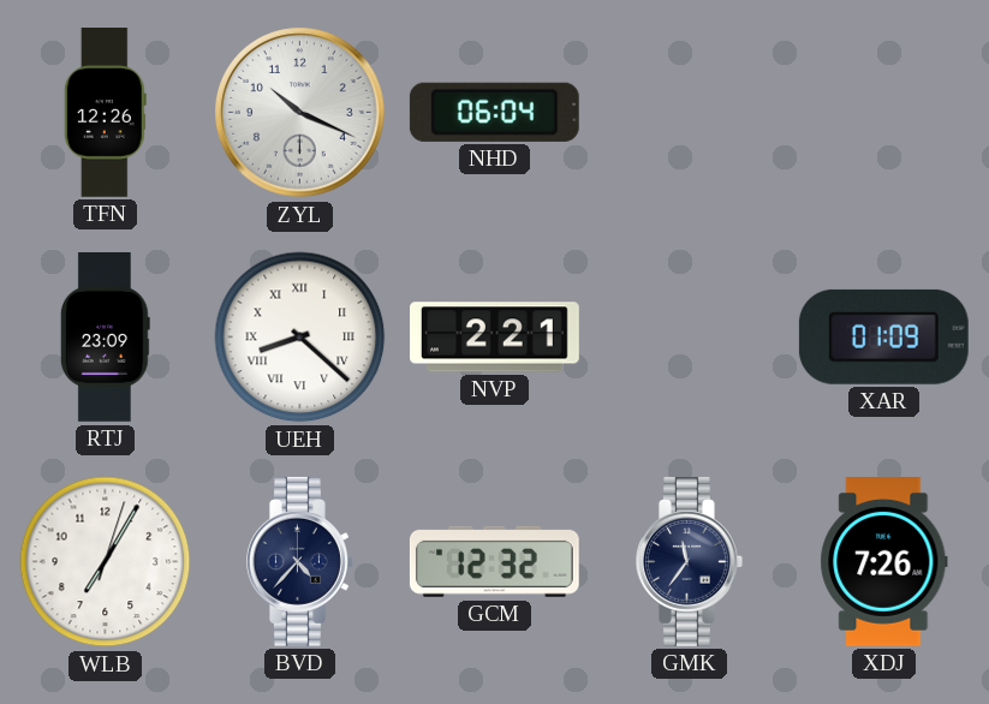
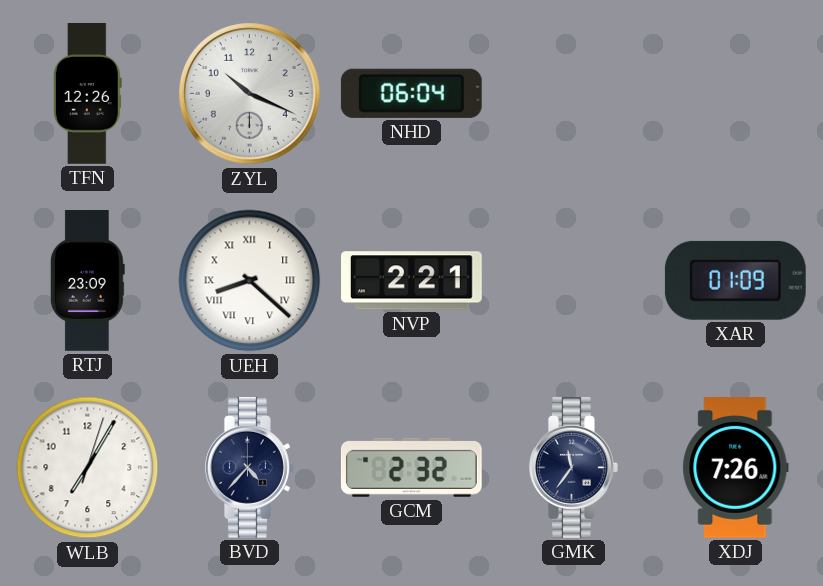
GCM: 12:32 -> 2:32
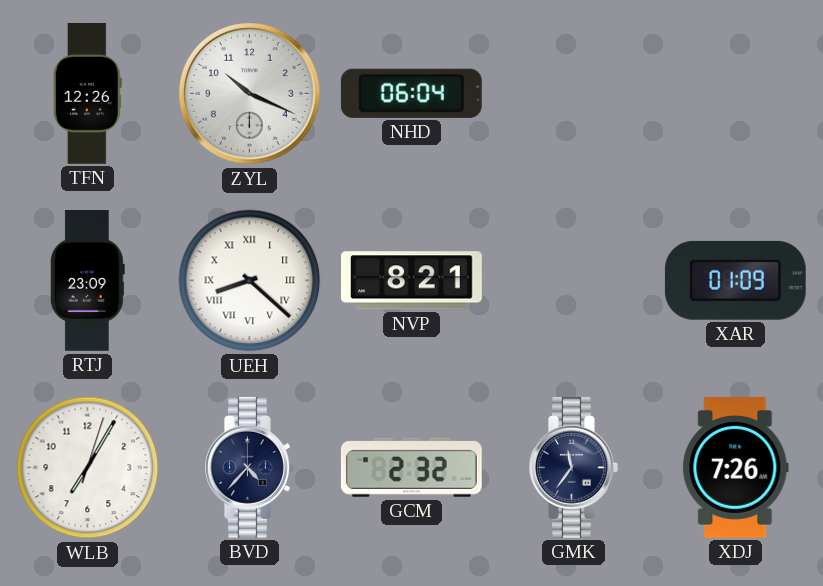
NVP: 2:21 -> 8:21
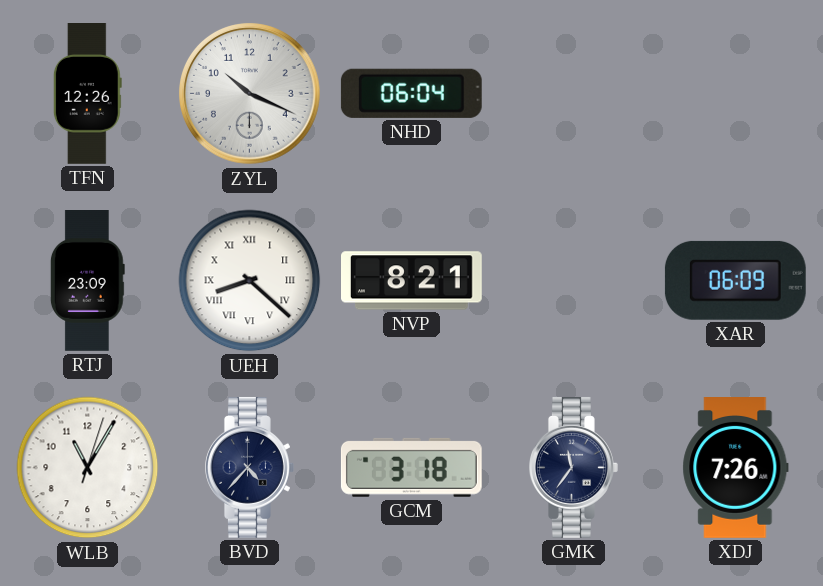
XAR: 01:09 -> 06:09
WLB: 7:05 -> 11:05
GCM: 2:32 -> 3:18
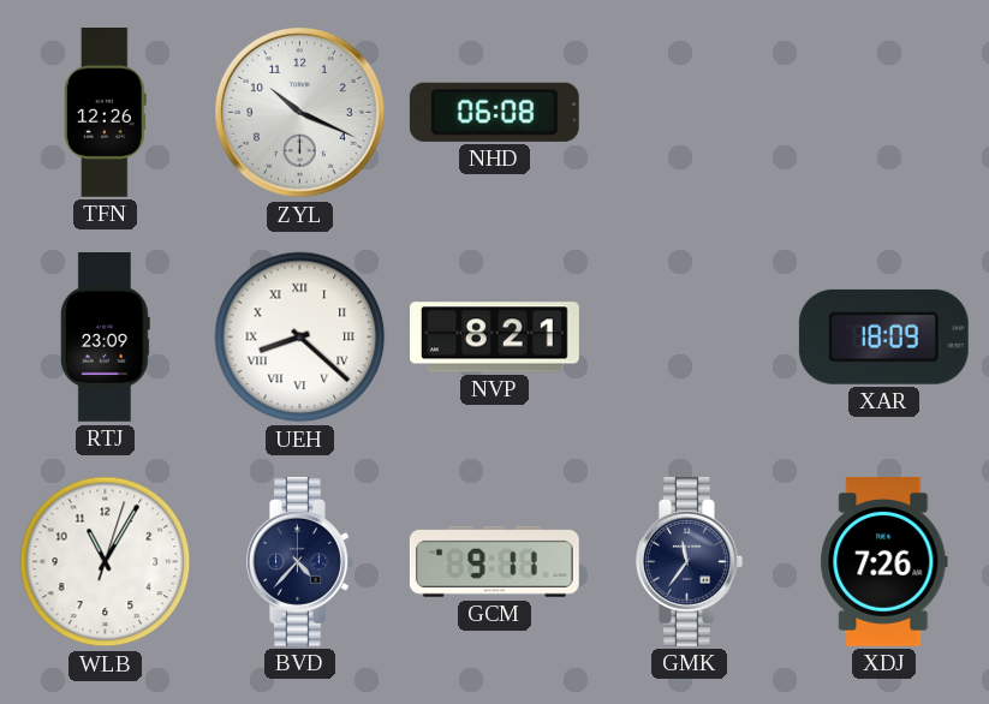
NHD: 06:04 -> 06:08
XAR: 06:09 -> 18:09
GCM: 3:18 -> 9:11
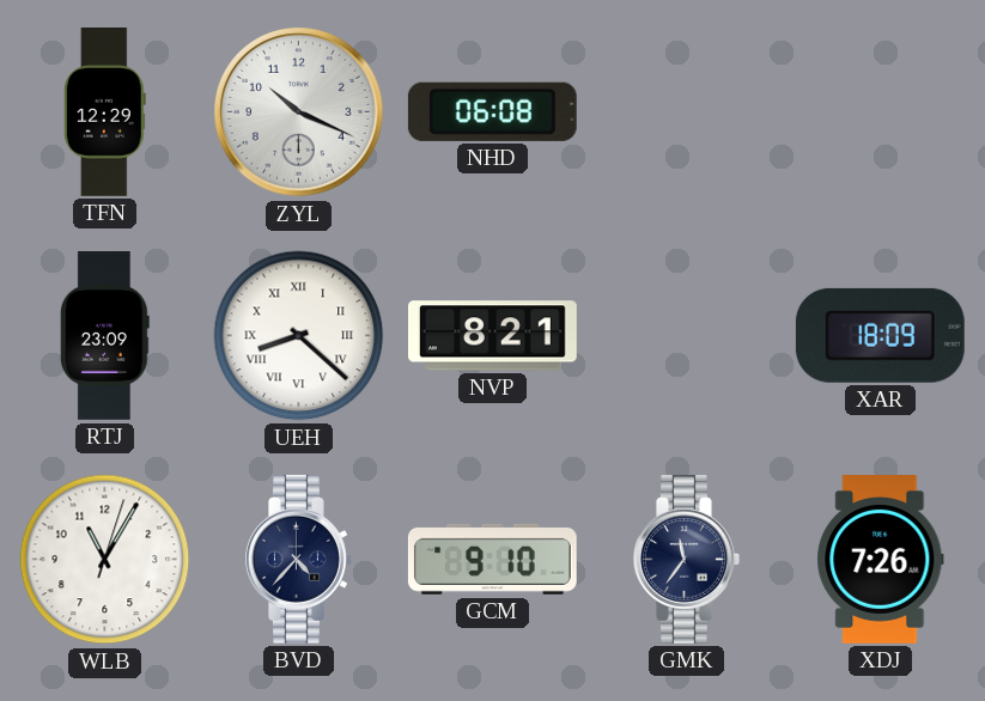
TFN: 12:26 -> 12:29
GCM: 9:11 -> 9:10
